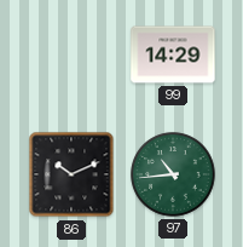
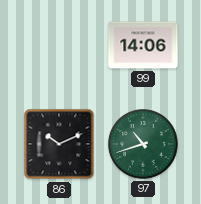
99: 14:29 -> 14:06
97: 10:44 -> 10:42
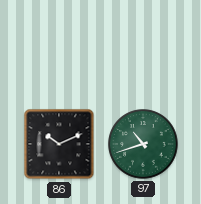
99: 14:06 -> none
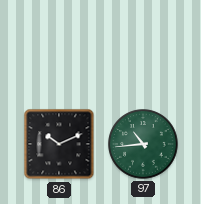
97: 10:42 -> 10:44
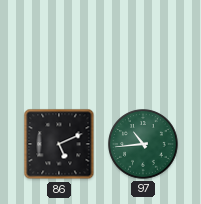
86: 10:11 -> 5:11
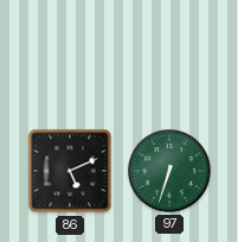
97: 10:44 -> 6:33
